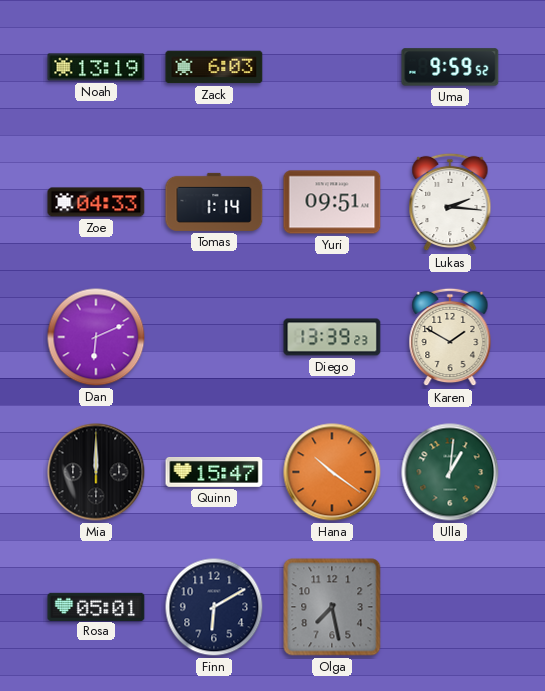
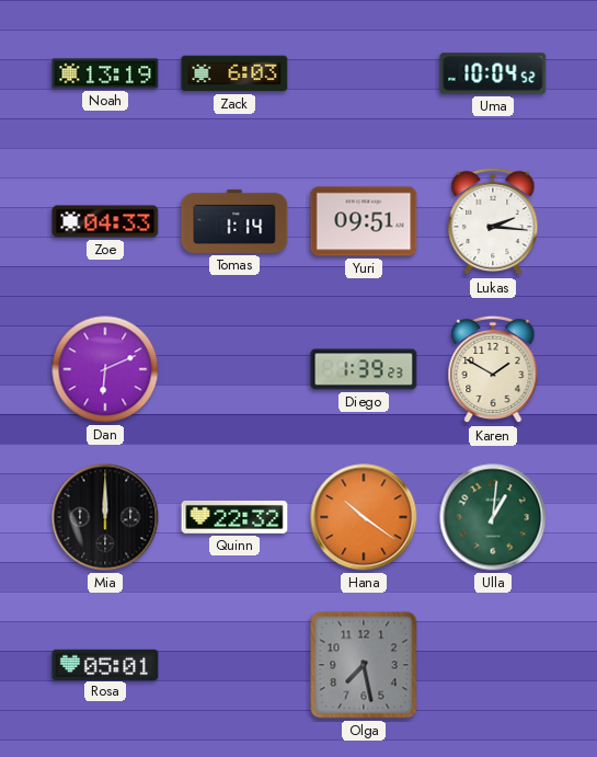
Uma: 9:59 -> 10:04
Diego: 13:39 -> 1:39
Quinn: 15:47 -> 22:32
Finn: 6:10 -> none
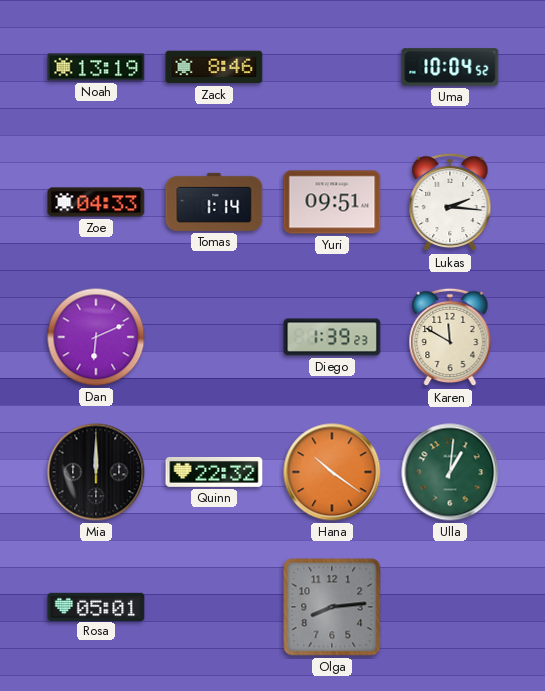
Zack: 6:03 -> 8:46
Karen: 1:50 -> 11:50
Olga: 7:28 -> 8:14
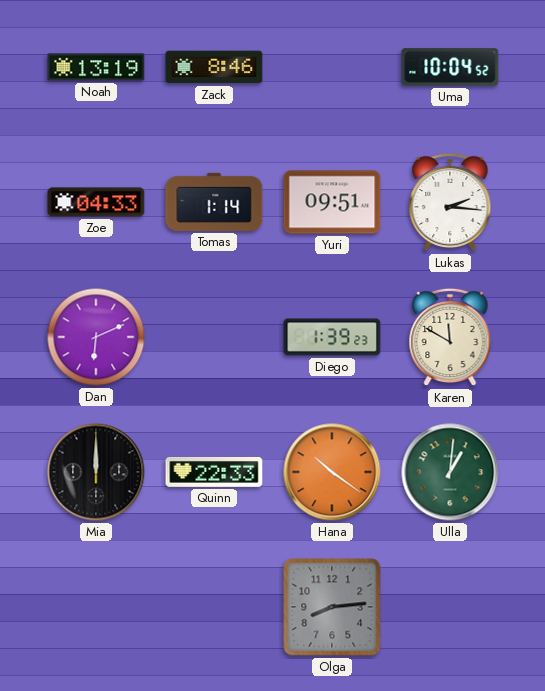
Quinn: 22:32 -> 22:33
Rosa: 05:01 -> none
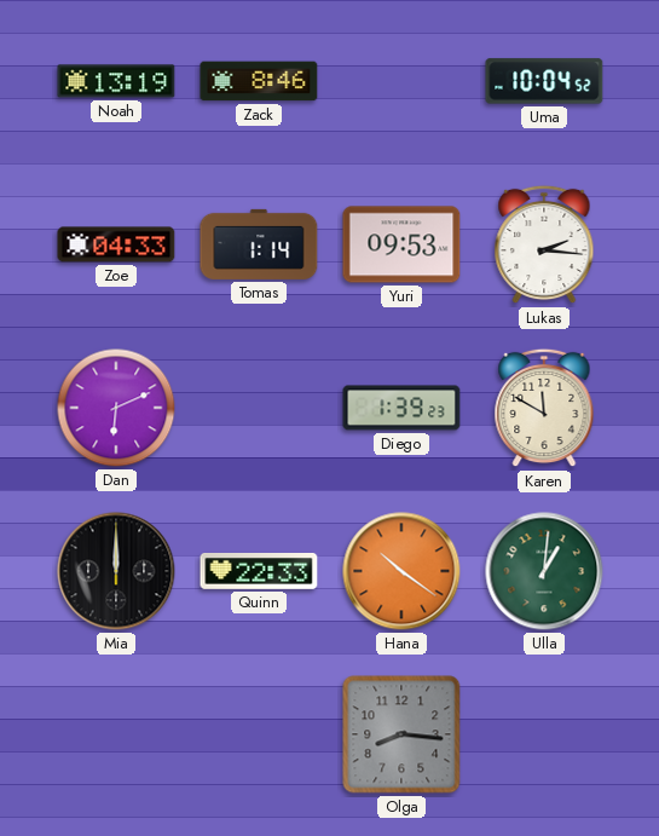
Yuri: 09:51 -> 09:53
Olga: 8:14 -> 8:16
